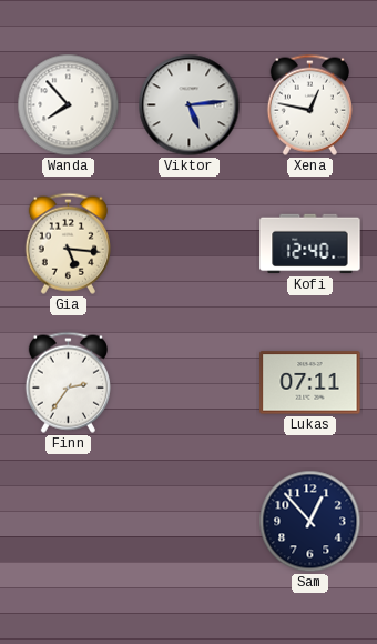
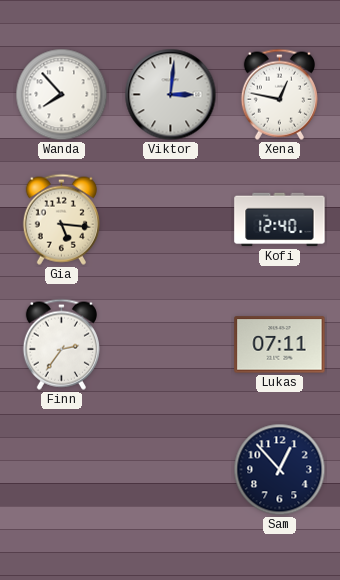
Viktor: 5:14 -> 3:01
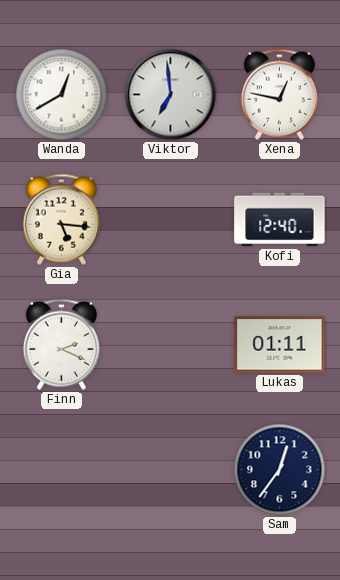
Wanda: 7:53 -> 12:40
Viktor: 3:01 -> 6:59
Finn: 2:36 -> 2:19
Lukas: 07:11 -> 01:11
Sam: 12:53 -> 12:36
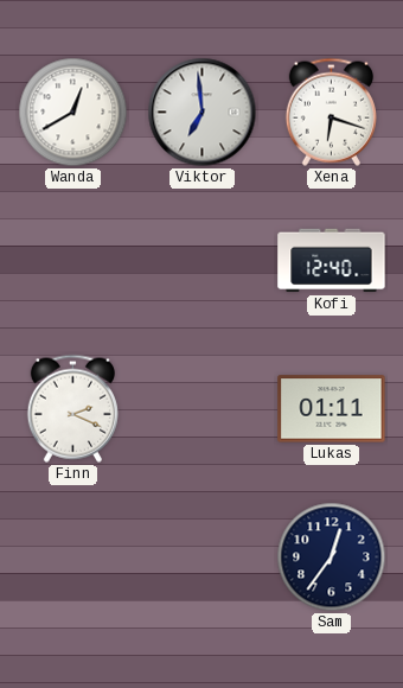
Xena: 12:47 -> 6:18
Gia: 5:16 -> none
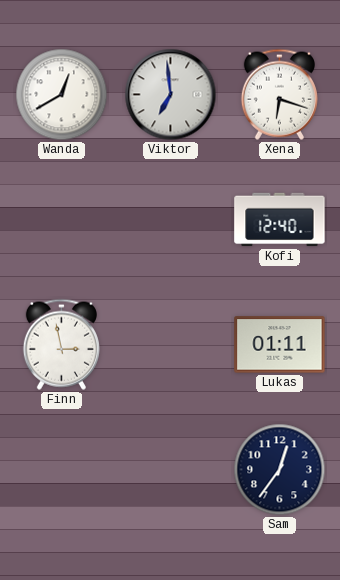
Finn: 2:19 -> 2:58
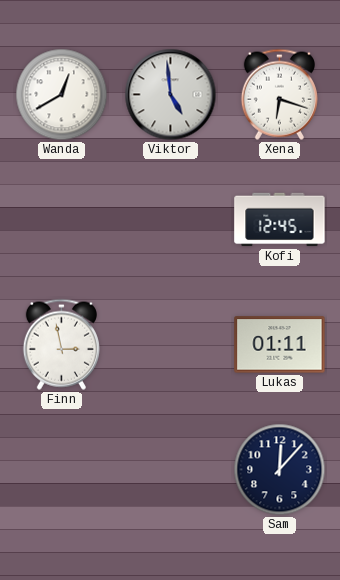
Viktor: 6:59 -> 4:59
Kofi: 12:40 -> 12:45
Sam: 12:36 -> 12:07
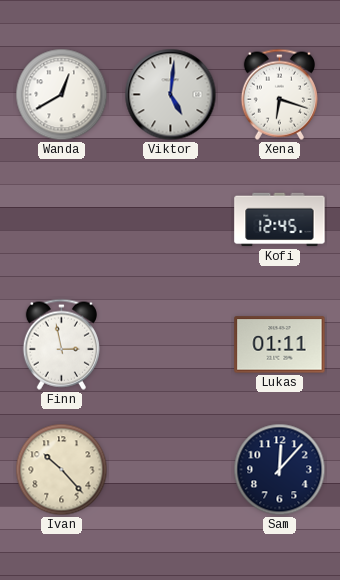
Viktor: 4:59 -> 5:01
Ivan: none -> 10:23
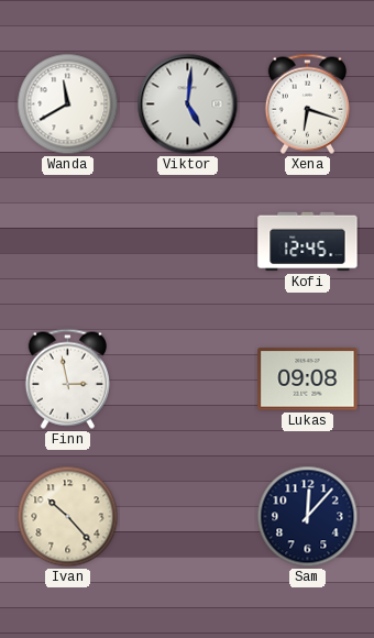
Wanda: 12:40 -> 11:40
Lukas: 01:11 -> 09:08
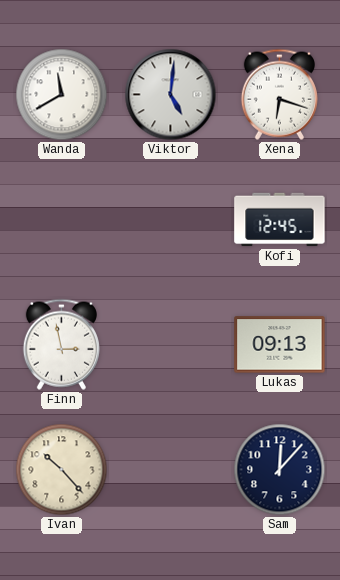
Lukas: 09:08 -> 09:13
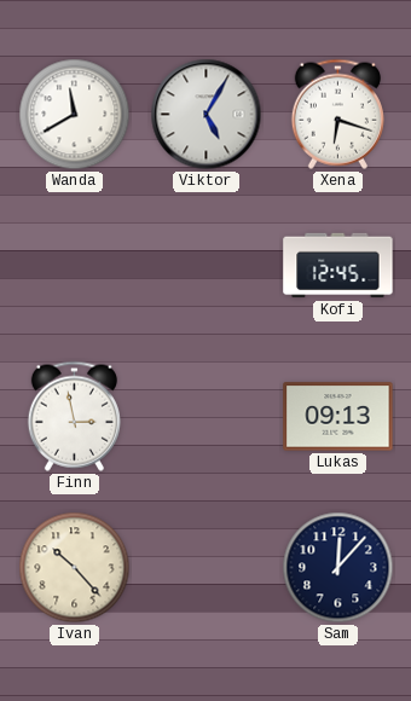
Viktor: 5:01 -> 5:05
